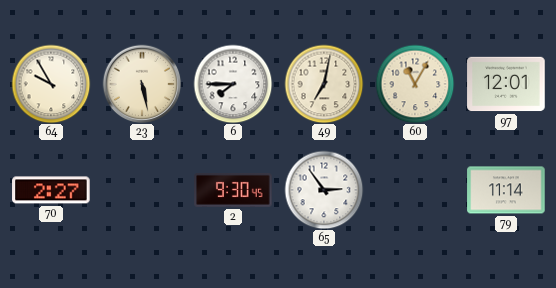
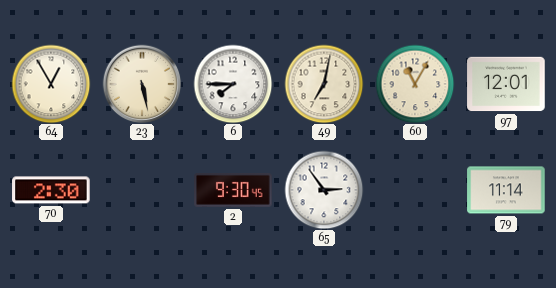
64: 9:55 -> 12:55
70: 2:27 -> 2:30
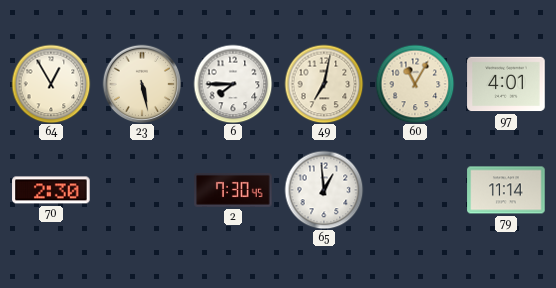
97: 12:01 -> 4:01
2: 9:30 -> 7:30
65: 2:54 -> 12:59
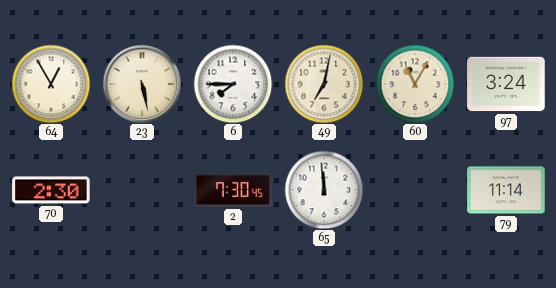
97: 4:01 -> 3:24
65: 12:59 -> 11:59
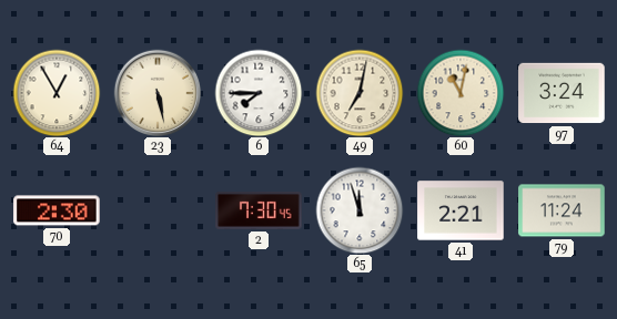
60: 11:05 -> 11:02
65: 11:59 -> 11:57
41: none -> 2:21
79: 11:14 -> 11:24
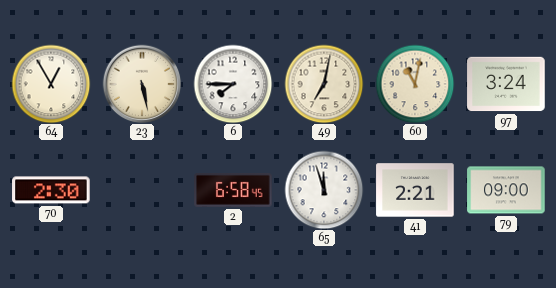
2: 7:30 -> 6:58
79: 11:24 -> 09:00
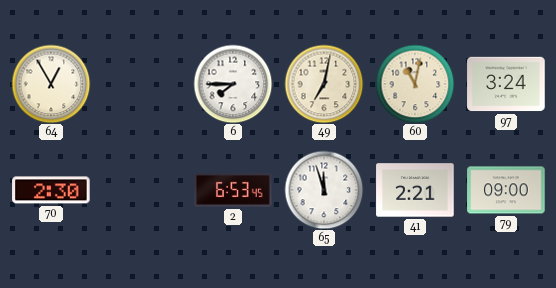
23: 5:28 -> none
2: 6:58 -> 6:53
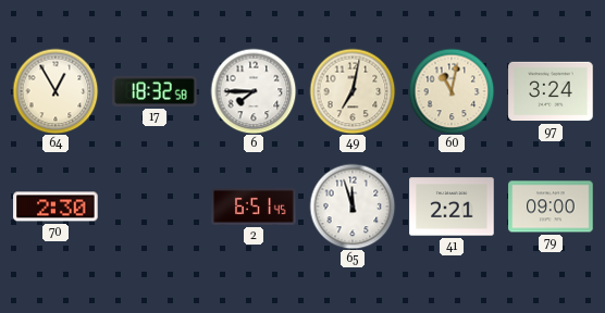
17: none -> 18:32
2: 6:53 -> 6:51
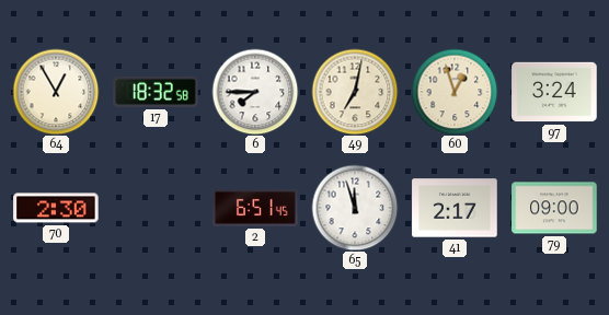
60: 11:02 -> 12:57
41: 2:21 -> 2:17
